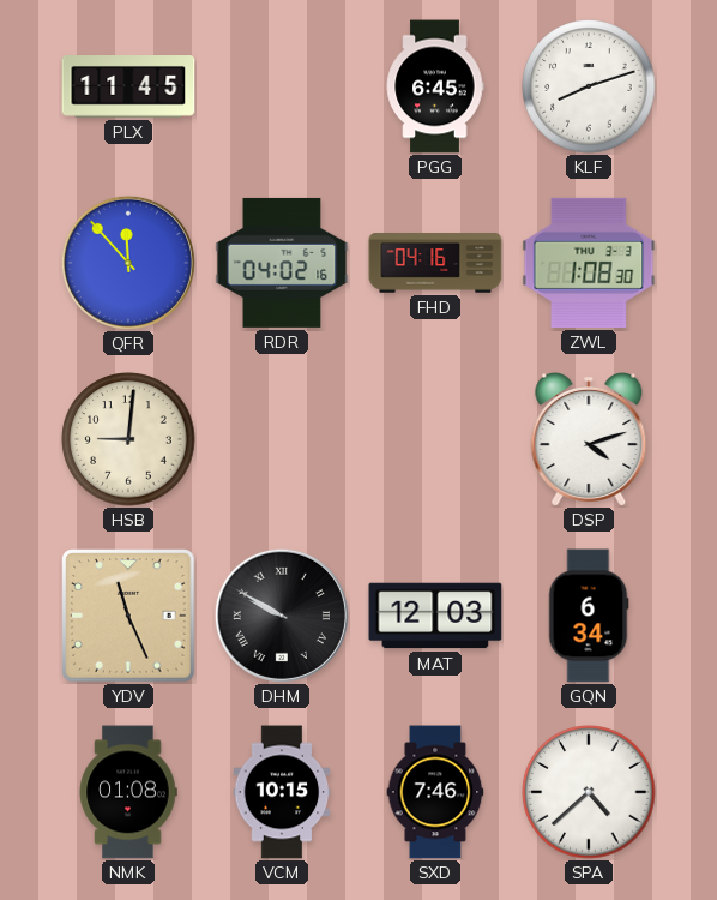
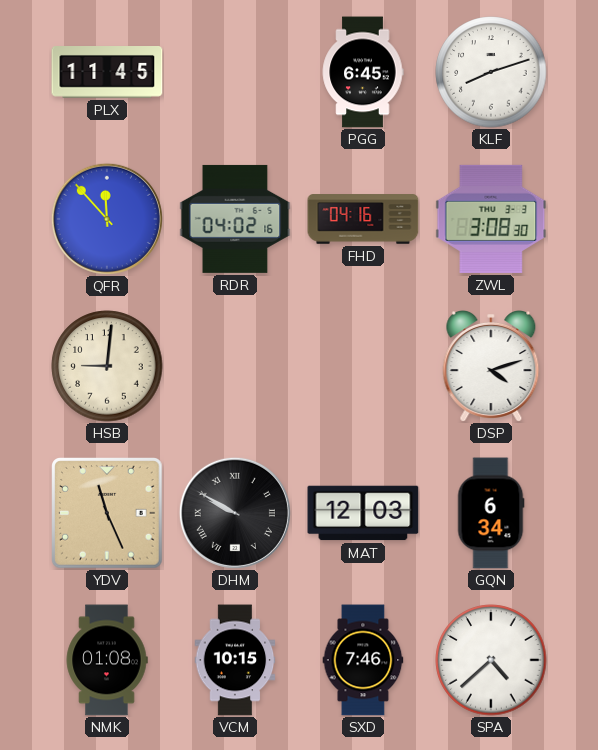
ZWL: 1:08 -> 3:08
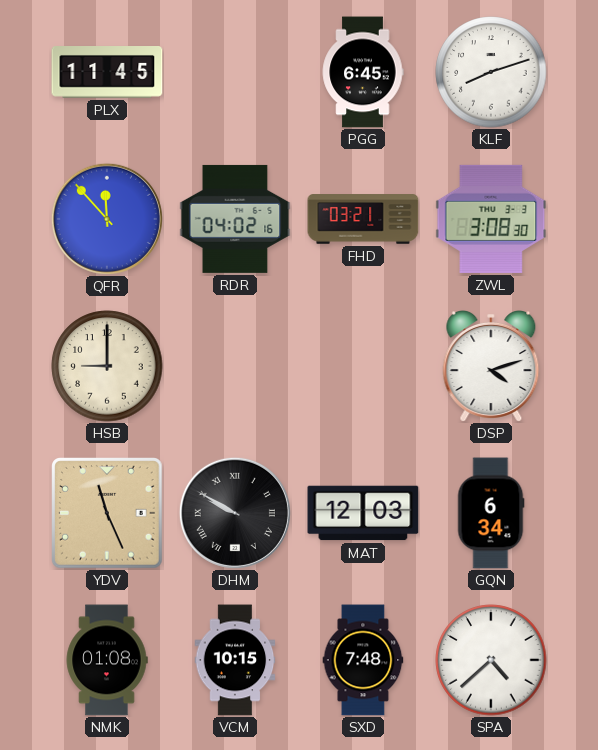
FHD: 04:16 -> 03:21
HSB: 9:01 -> 9:00
SXD: 7:46 -> 7:48
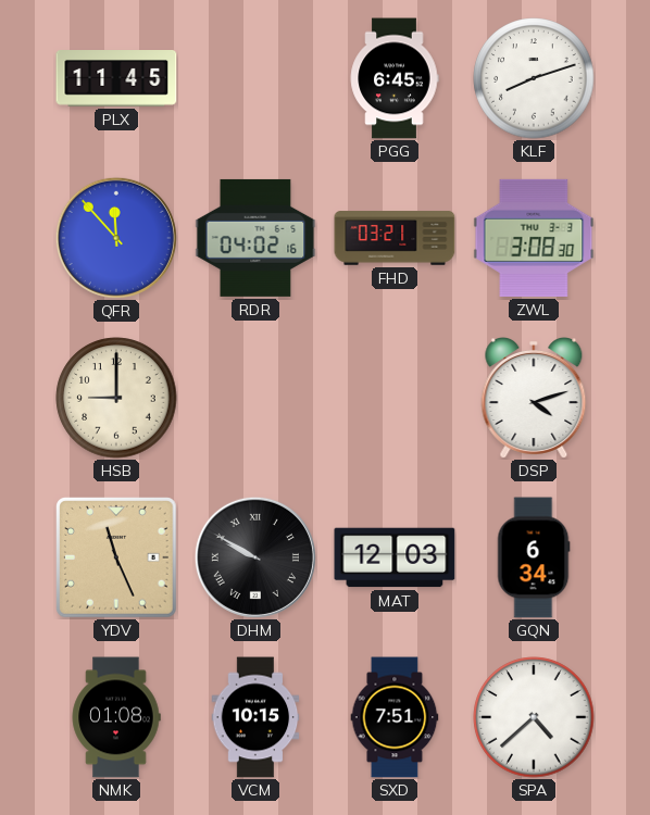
SXD: 7:48 -> 7:51
